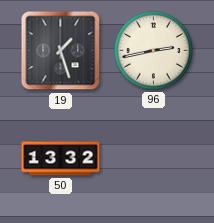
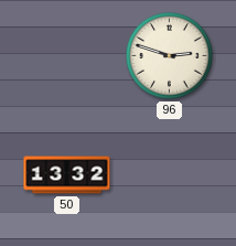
19: 1:27 -> none
96: 2:43 -> 2:48
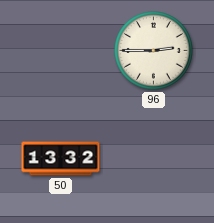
96: 2:48 -> 2:45
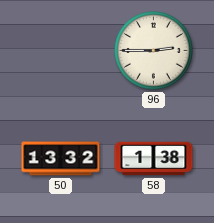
58: none -> 1:38
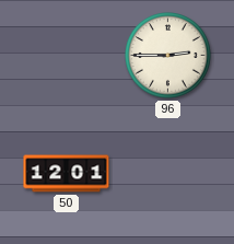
50: 13:32 -> 12:01
58: 1:38 -> none
